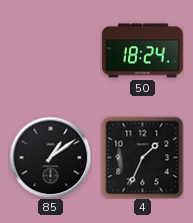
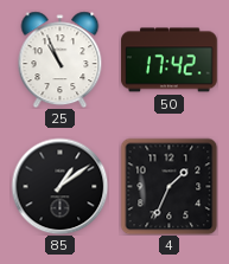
25: none -> 10:56
50: 18:24 -> 17:42
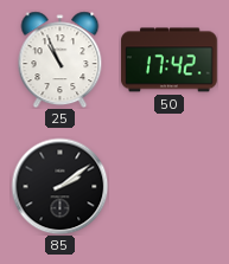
85: 1:09 -> 2:09
4: 1:34 -> none
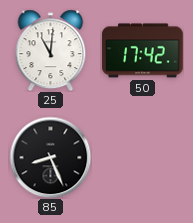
25: 10:56 -> 11:01
85: 2:09 -> 8:26
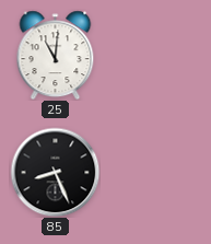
50: 17:42 -> none
